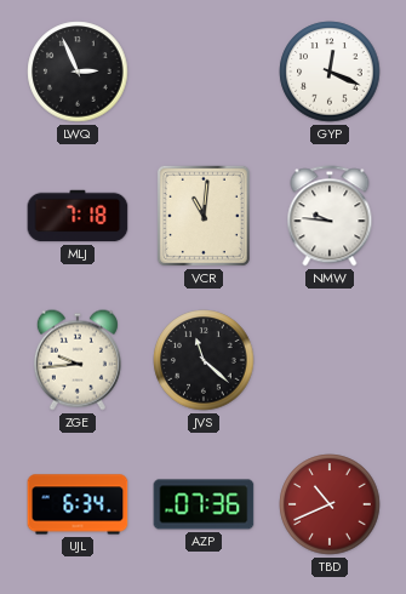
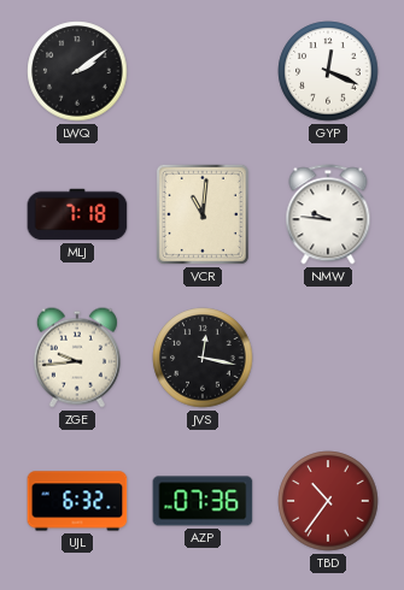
LWQ: 2:56 -> 2:09
JVS: 11:22 -> 12:17
UJL: 6:34 -> 6:32
TBD: 10:41 -> 10:36
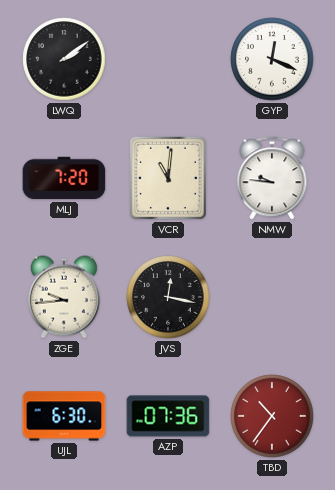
MLJ: 7:18 -> 7:20
UJL: 6:32 -> 6:30
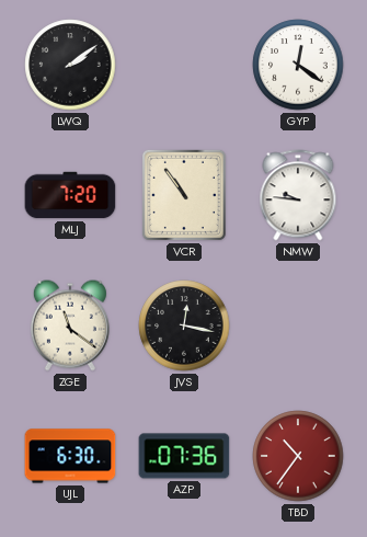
GYP: 12:19 -> 12:21
VCR: 11:01 -> 10:54
ZGE: 9:44 -> 11:21
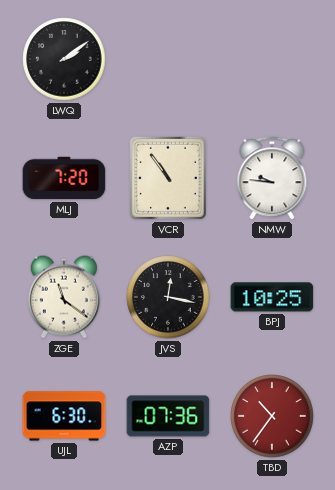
GYP: 12:21 -> none
BPJ: none -> 10:25
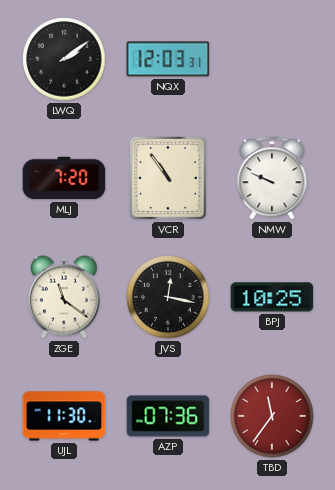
NQX: none -> 12:03
NMW: 9:46 -> 9:49
UJL: 6:30 -> 11:30
TBD: 10:36 -> 11:36
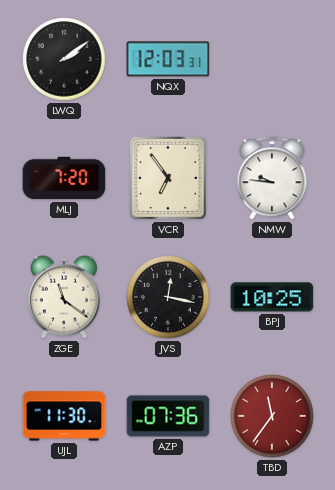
VCR: 10:54 -> 6:54
NMW: 9:49 -> 9:46
